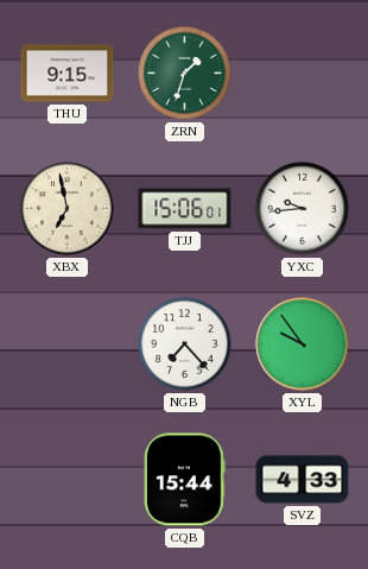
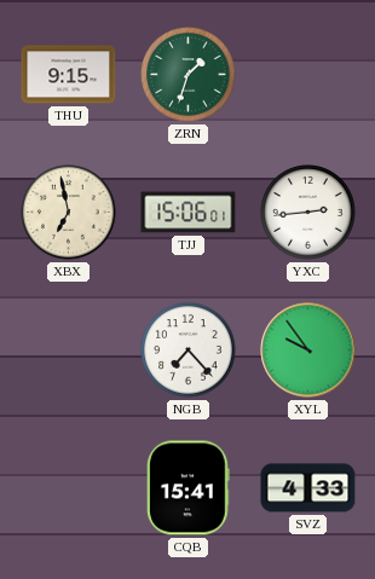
YXC: 9:44 -> 2:44
CQB: 15:44 -> 15:41
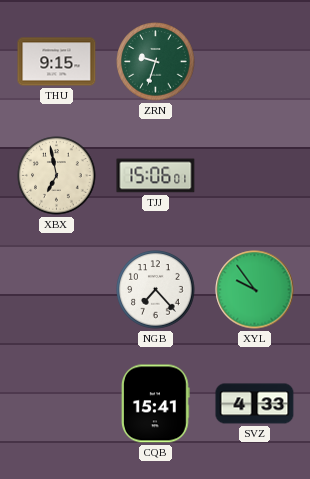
ZRN: 1:33 -> 9:33
YXC: 2:44 -> none
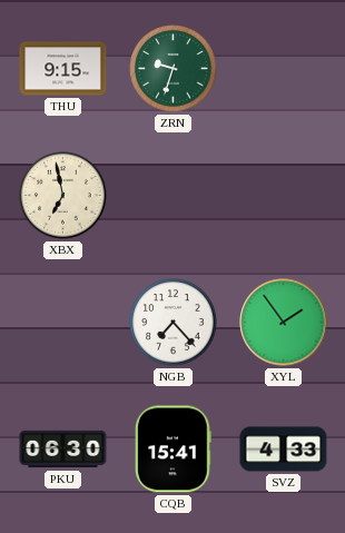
TJJ: 15:06 -> none
XYL: 9:54 -> 1:54
PKU: none -> 06:30
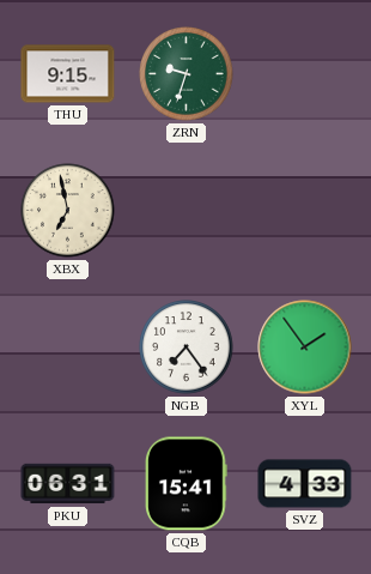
NGB: 7:23 -> 7:24
PKU: 06:30 -> 06:31
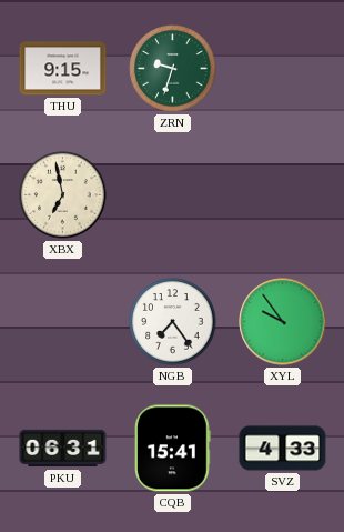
XYL: 1:54 -> 9:54
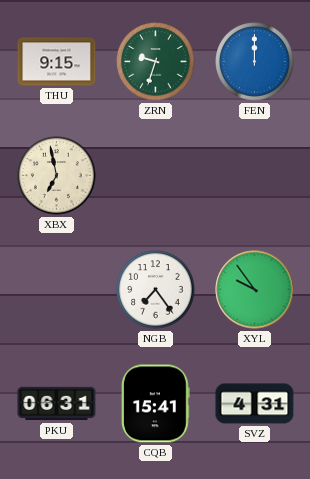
FEN: none -> 12:00
SVZ: 4:33 -> 4:31
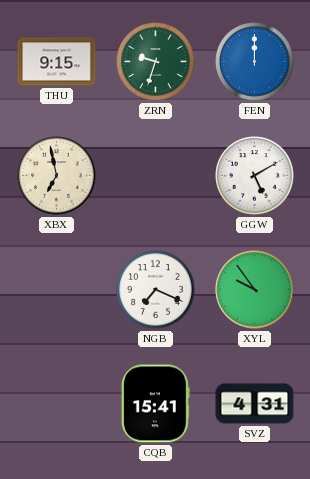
GGW: none -> 5:10
NGB: 7:24 -> 7:19
PKU: 06:31 -> none
